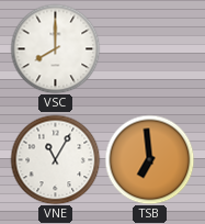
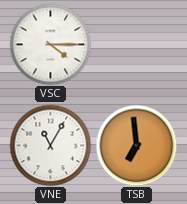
VSC: 8:00 -> 4:15
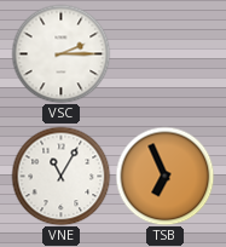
VSC: 4:15 -> 2:15
TSB: 6:59 -> 6:56
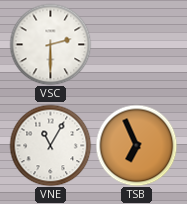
VSC: 2:15 -> 2:30
